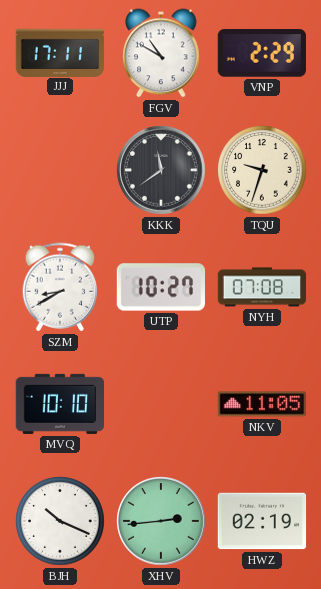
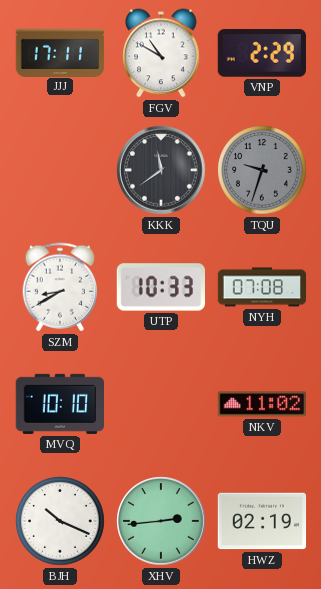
TQU dial: cream -> grey
UTP: 10:27 -> 10:33
NKV: 11:05 -> 11:02
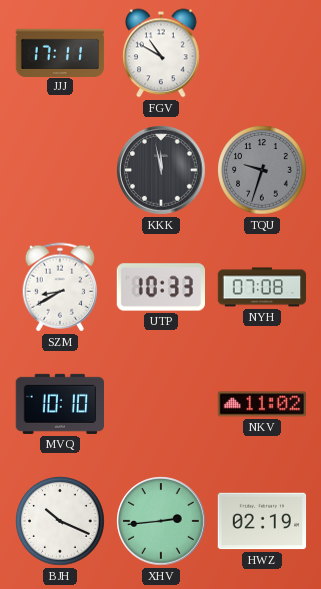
VNP: 2:29 -> none
KKK: 11:39 -> 11:58
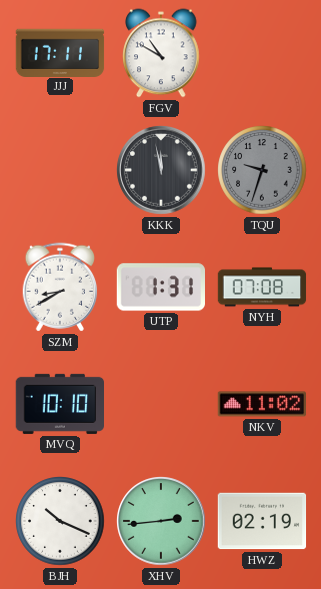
UTP: 10:33 -> 1:31
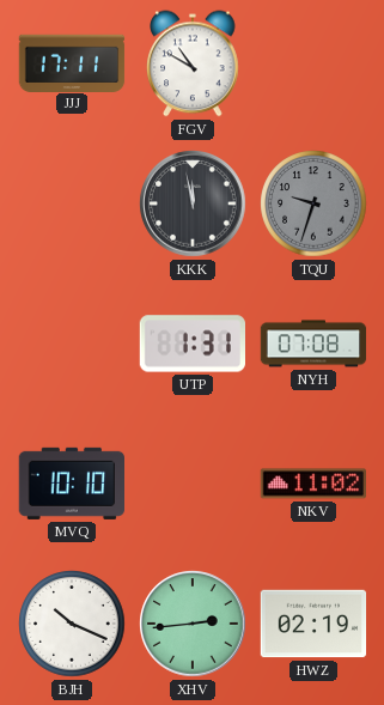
SZM: 8:40 -> none
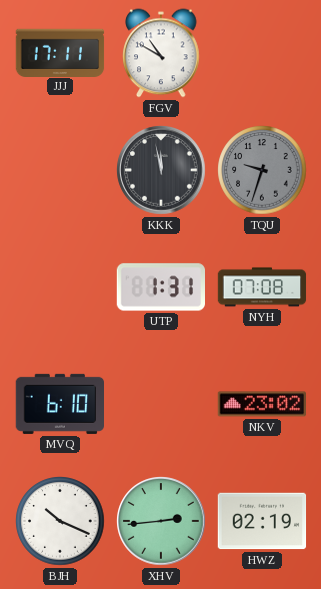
MVQ: 10:10 -> 6:10
NKV: 11:02 -> 23:02
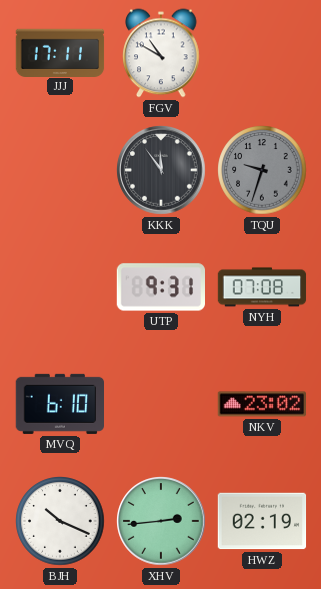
KKK: 11:58 -> 11:54
UTP: 1:31 -> 9:31
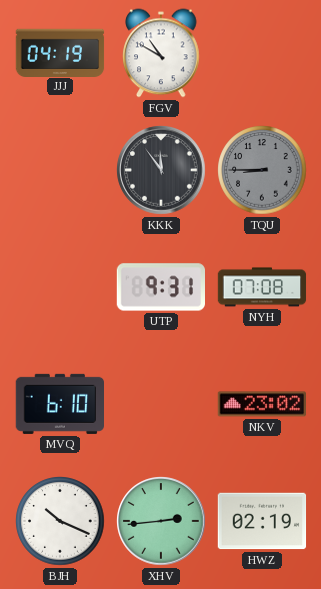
JJJ: 17:11 -> 04:19
TQU: 9:33 -> 8:45
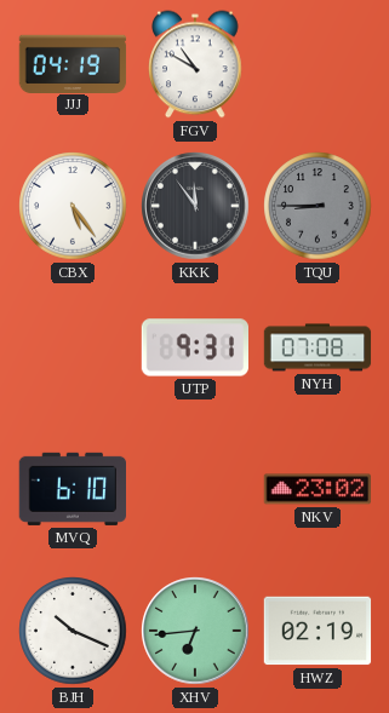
CBX: none -> 5:24
XHV: 2:44 -> 6:44
